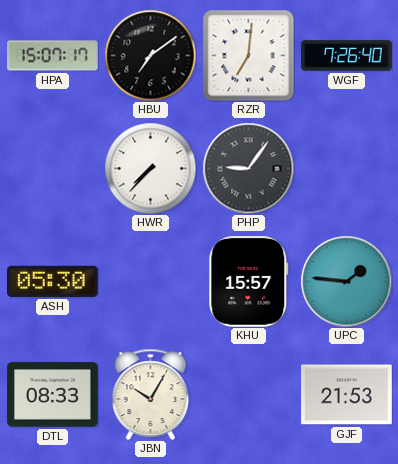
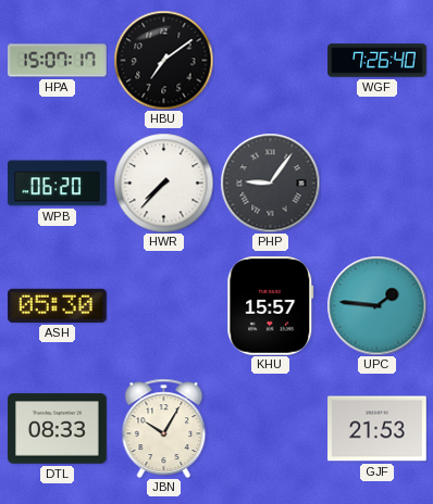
RZR: 7:01 -> none
WPB: none -> 06:20
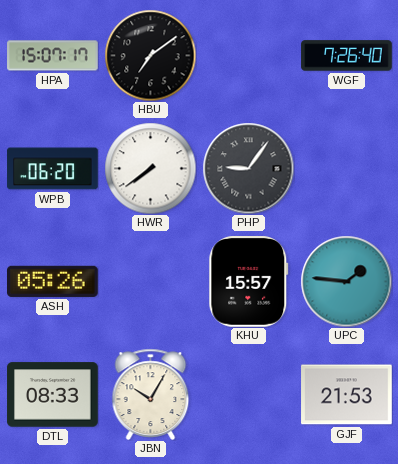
HWR: 7:37 -> 7:39
ASH: 05:30 -> 05:26
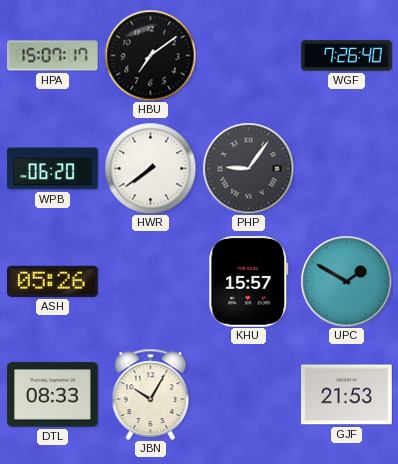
UPC: 1:46 -> 1:50
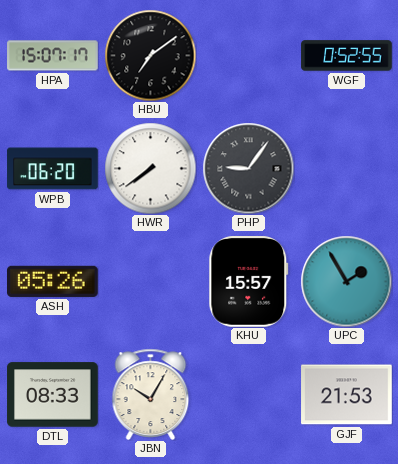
WGF: 7:26 -> 0:52
UPC: 1:50 -> 1:55
